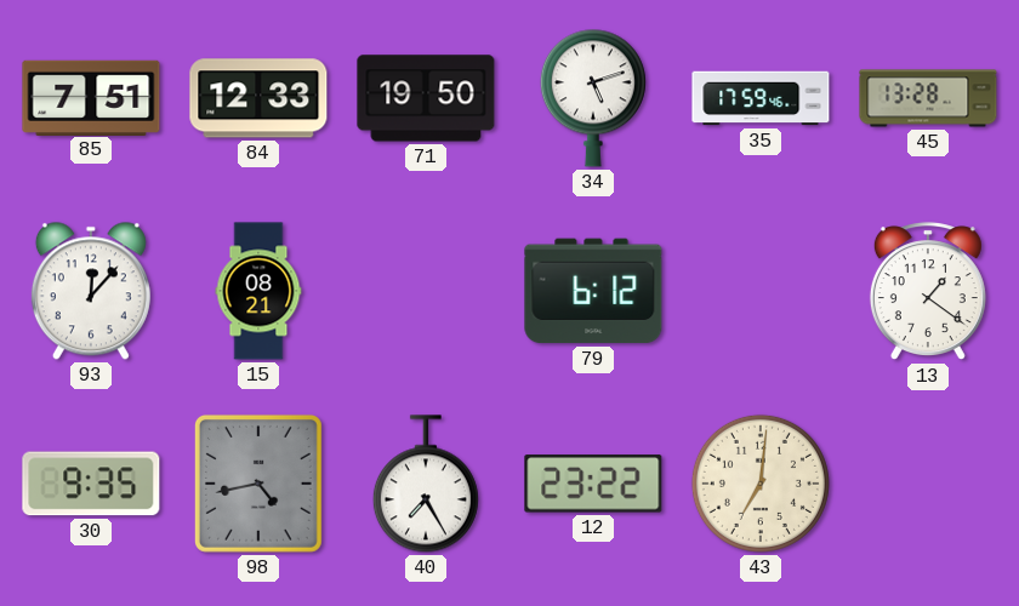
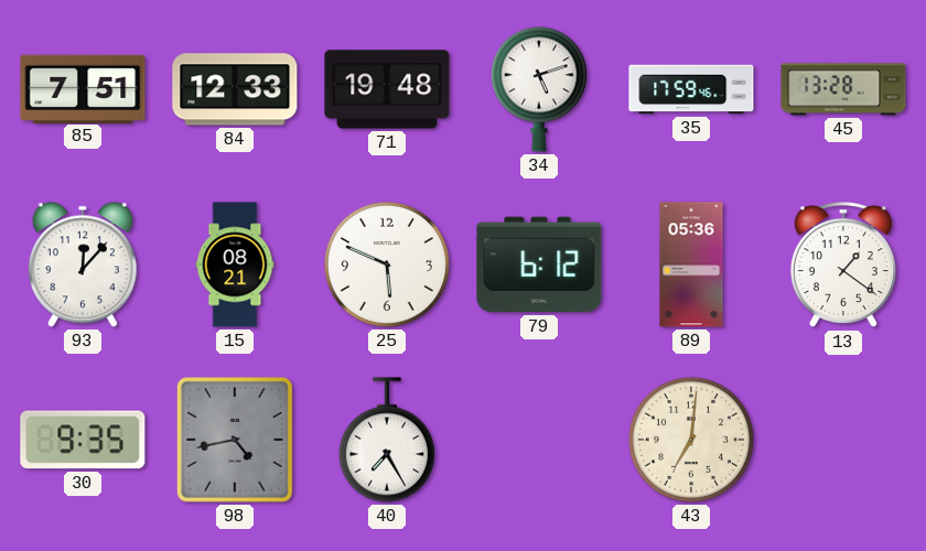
71: 19:50 -> 19:48
25: none -> 5:49
89: none -> 05:36
12: 23:22 -> none
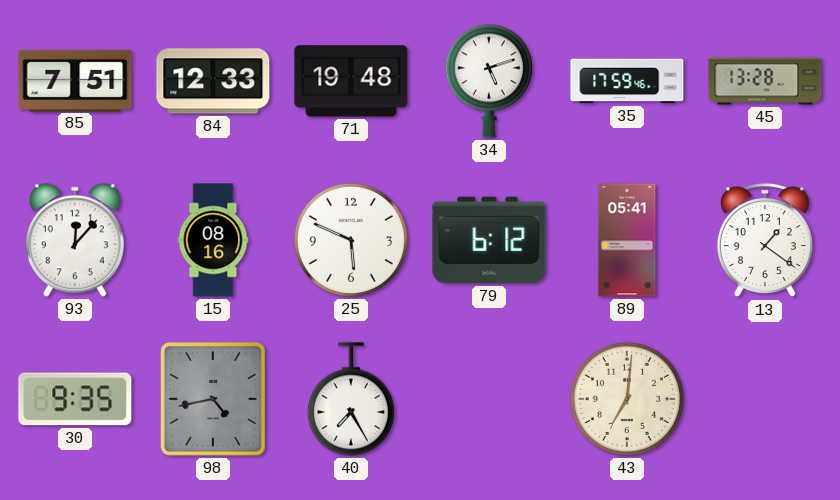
15: 08:21 -> 08:16
89: 05:36 -> 05:41
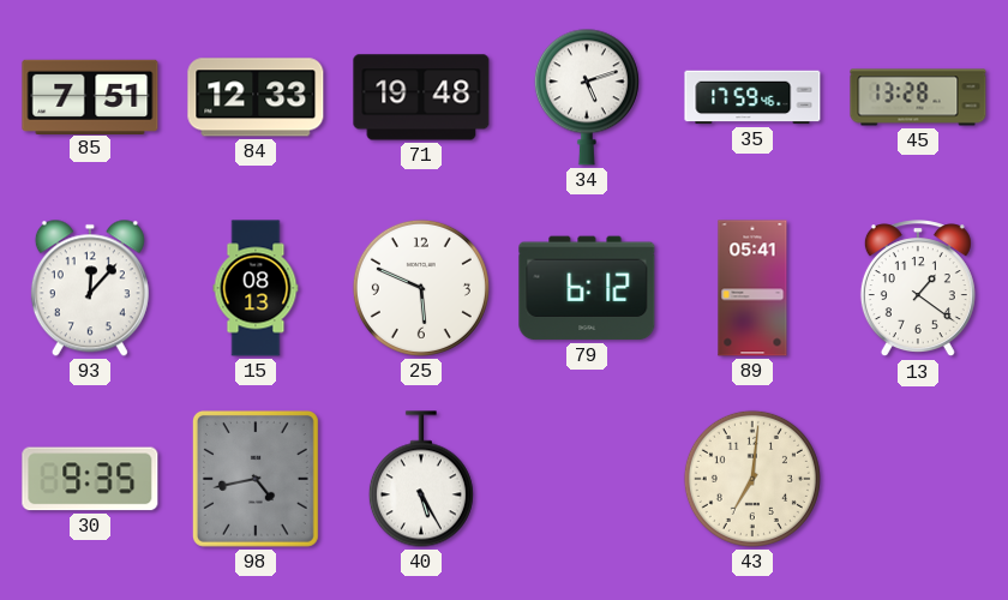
15: 08:16 -> 08:13
40: 7:25 -> 5:25
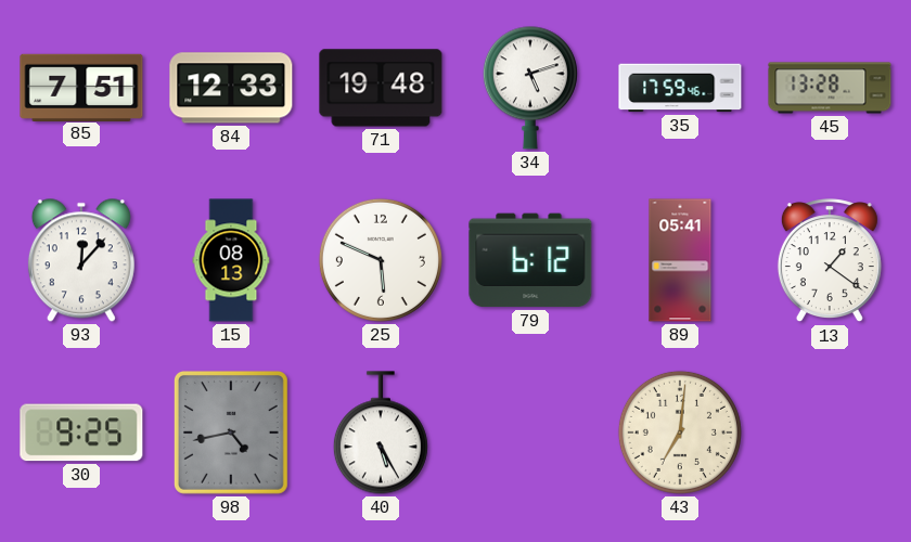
30: 9:35 -> 9:25
